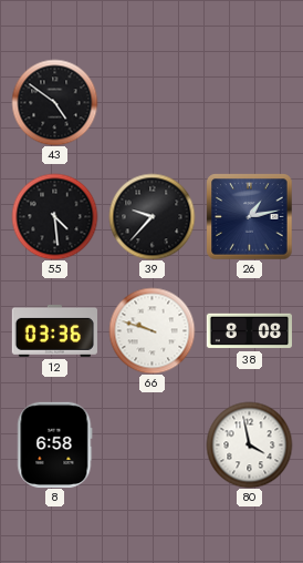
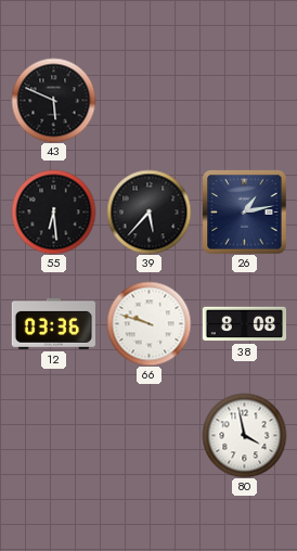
43: 4:51 -> 5:49
55: 4:29 -> 6:29
39: 9:37 -> 5:37
8: 6:58 -> none
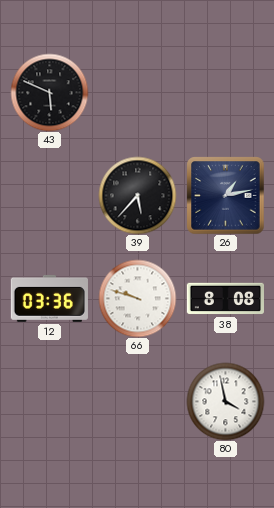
55: 6:29 -> none
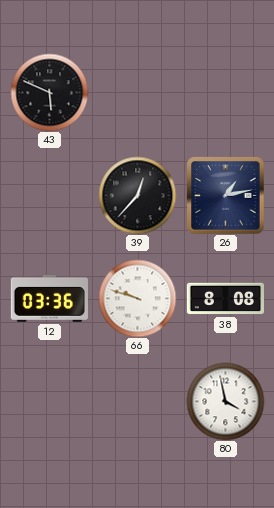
39: 5:37 -> 12:37
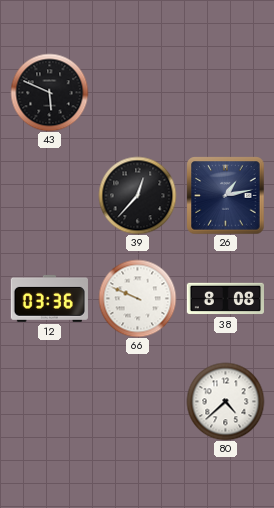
66: 9:48 -> 9:49
80: 3:58 -> 4:38
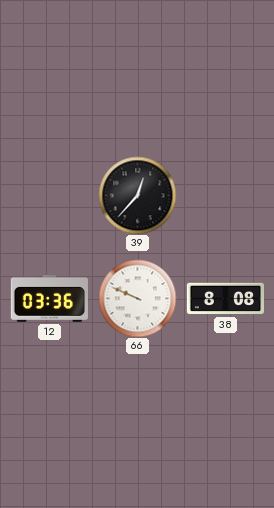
43: 5:49 -> none
26: 1:13 -> none
80: 4:38 -> none
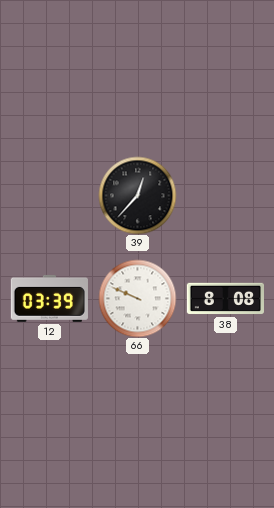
12: 03:36 -> 03:39
